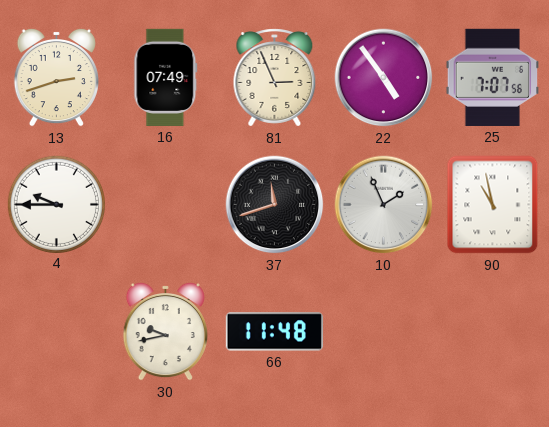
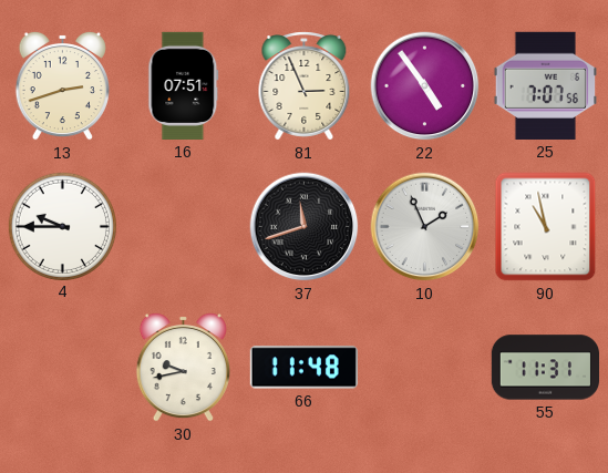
16: 07:49 -> 07:51
55: none -> 11:31
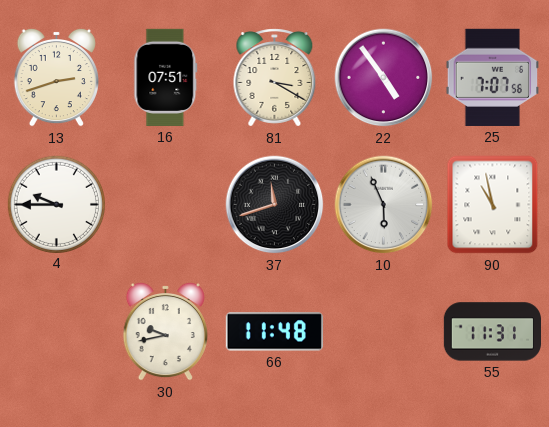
81: 2:56 -> 3:20
10: 1:56 -> 5:56
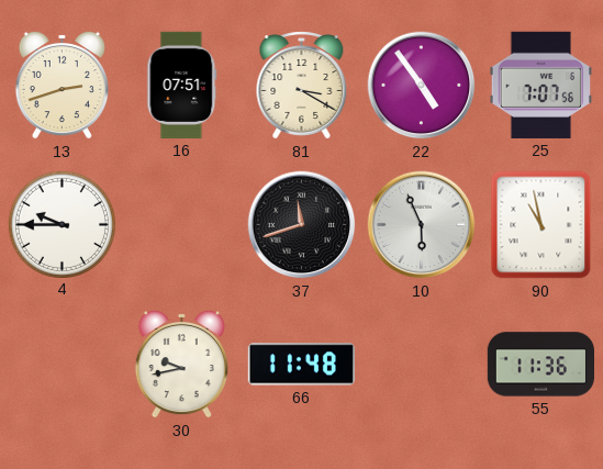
55: 11:31 -> 11:36
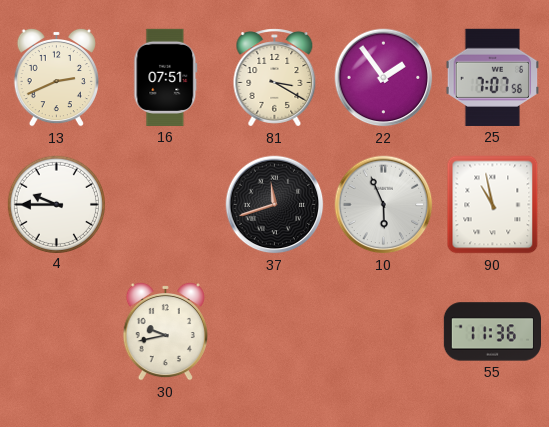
13: 2:42 -> 2:41
22: 4:54 -> 1:54
66: 11:48 -> none
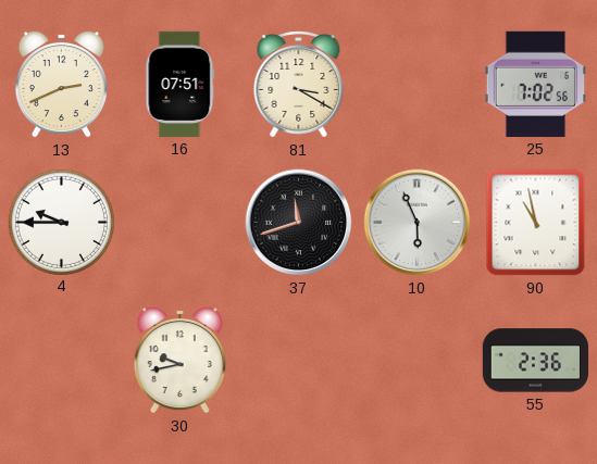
22: 1:54 -> none
25: 7:07 -> 7:02
55: 11:36 -> 2:36
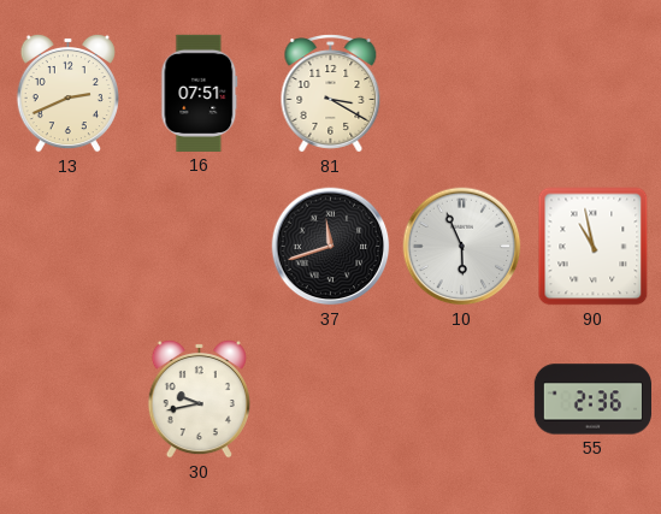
25: 7:02 -> none
4: 9:45 -> none
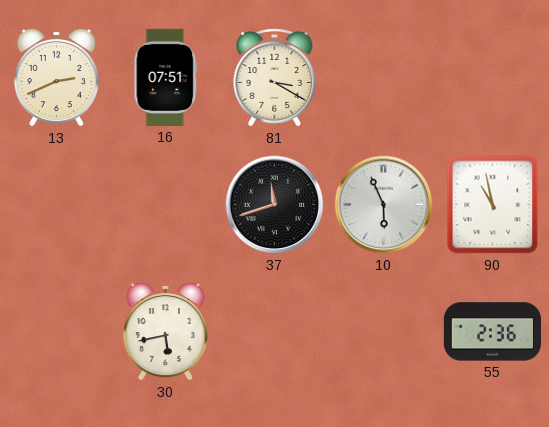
30: 9:43 -> 5:43
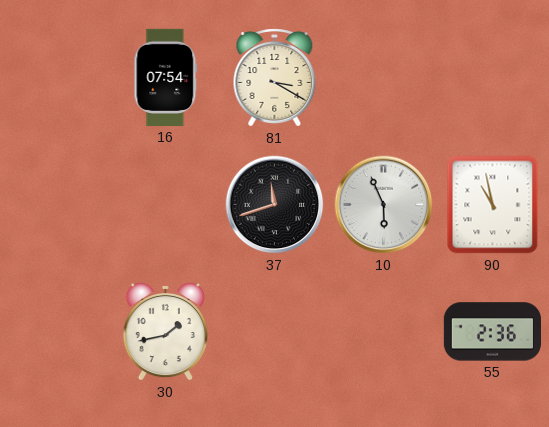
13: 2:41 -> none
16: 07:51 -> 07:54
30: 5:43 -> 1:43
